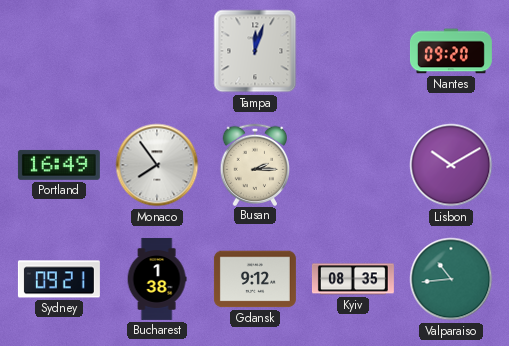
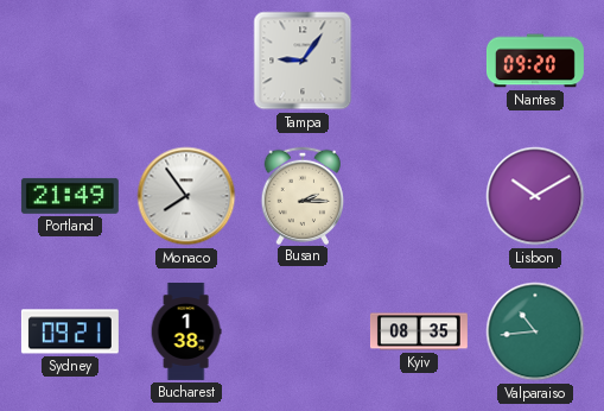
Tampa: 12:03 -> 9:06
Portland: 16:49 -> 21:49
Gdansk: 9:12 -> none
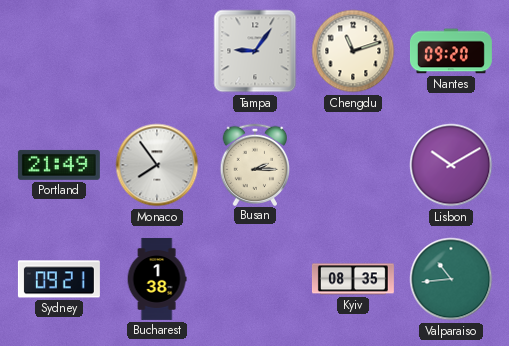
Chengdu: none -> 11:12
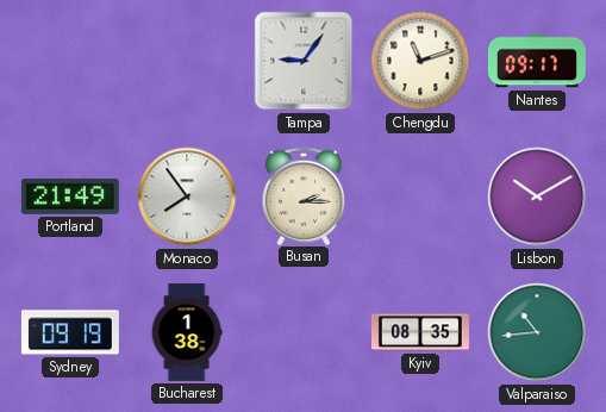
Nantes: 09:20 -> 09:17
Sydney: 09:21 -> 09:19
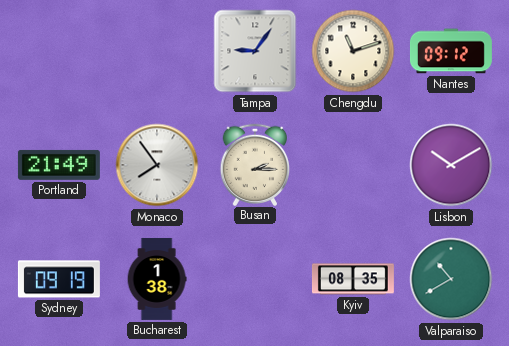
Nantes: 09:17 -> 09:12
Valparaiso: 10:44 -> 10:40
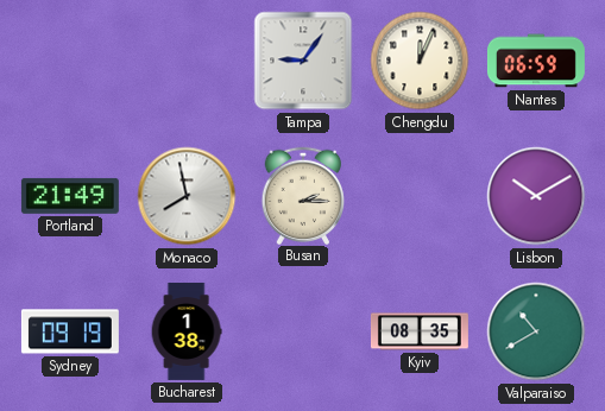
Chengdu: 11:12 -> 12:04
Nantes: 09:12 -> 06:59
Monaco: 7:54 -> 7:58
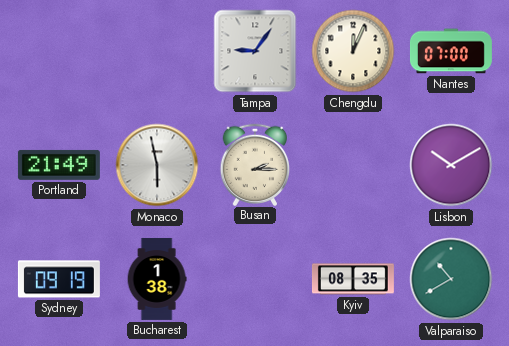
Nantes: 06:59 -> 07:00
Monaco: 7:58 -> 5:58
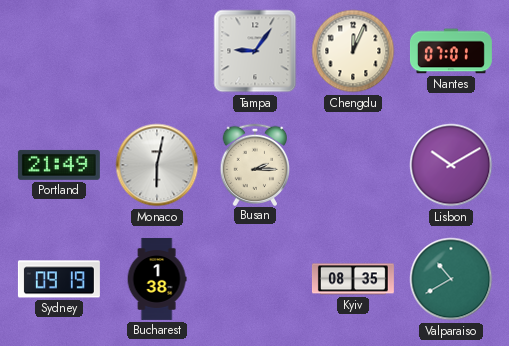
Nantes: 07:00 -> 07:01
Monaco: 5:58 -> 6:02
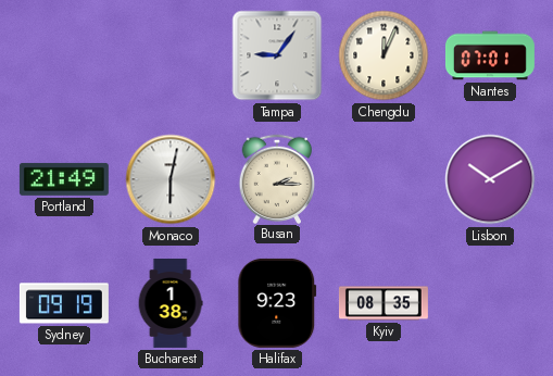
Halifax: none -> 9:23
Valparaiso: 10:40 -> none
